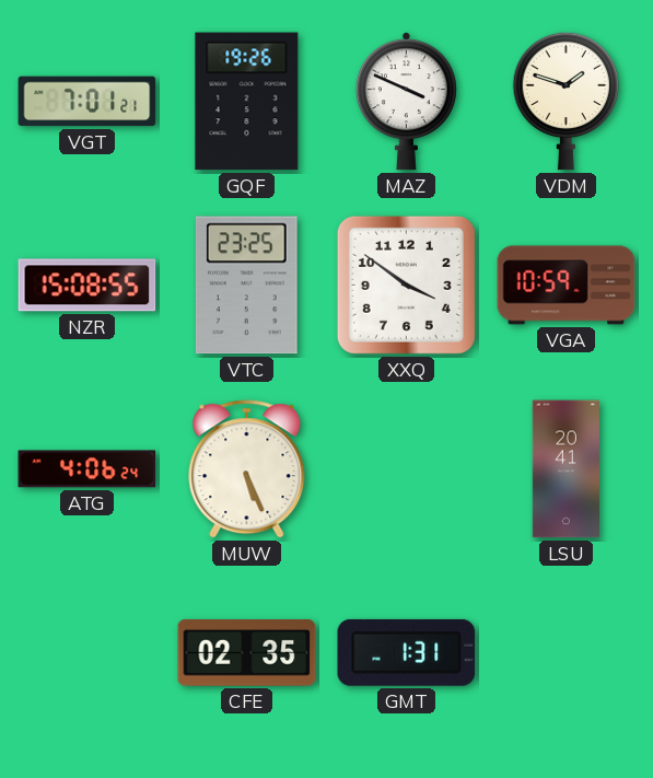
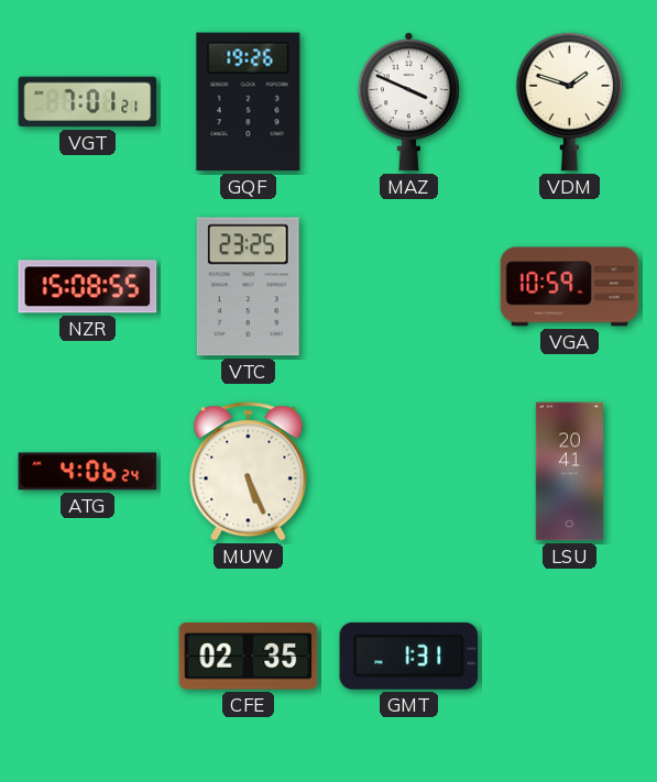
XXQ: 3:51 -> none
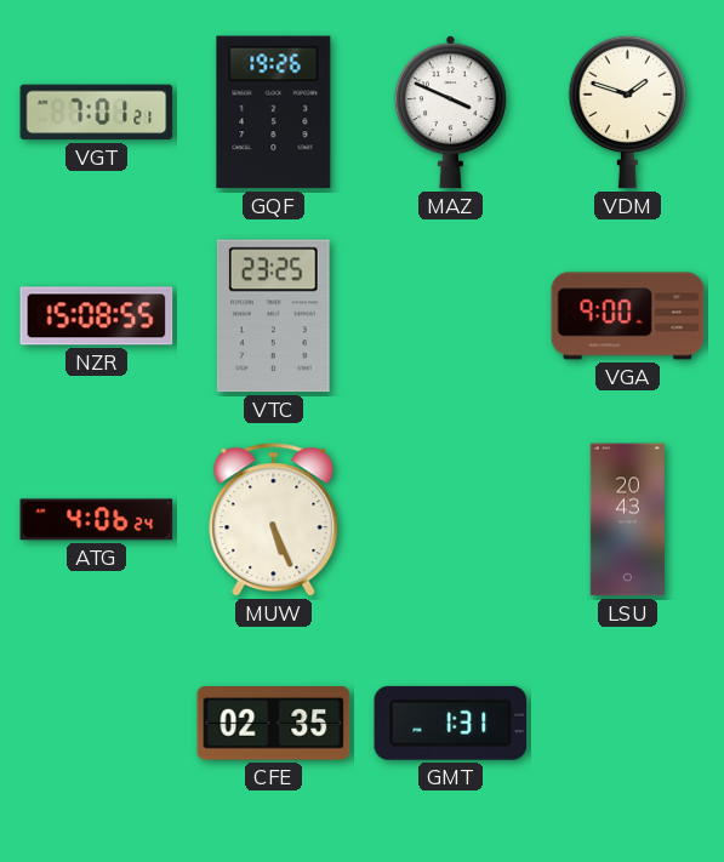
VGA: 10:59 -> 9:00
LSU: 20:41 -> 20:43
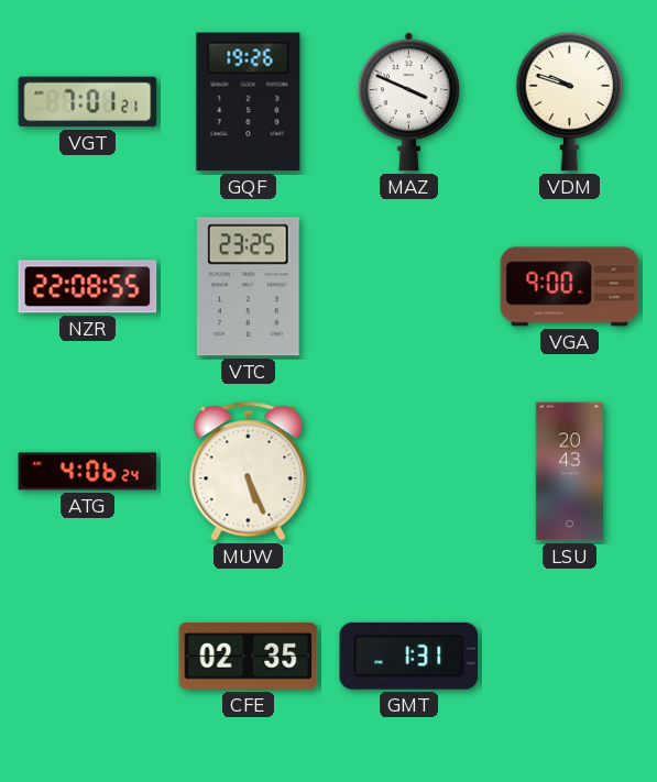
VDM: 1:48 -> 9:48
NZR: 15:08 -> 22:08
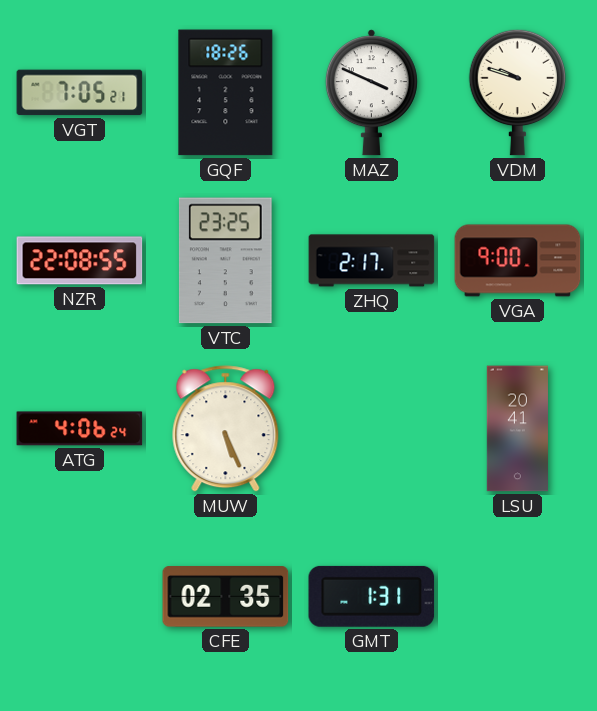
VGT: 7:01 -> 7:05
GQF: 19:26 -> 18:26
ZHQ: none -> 2:17
LSU: 20:43 -> 20:41
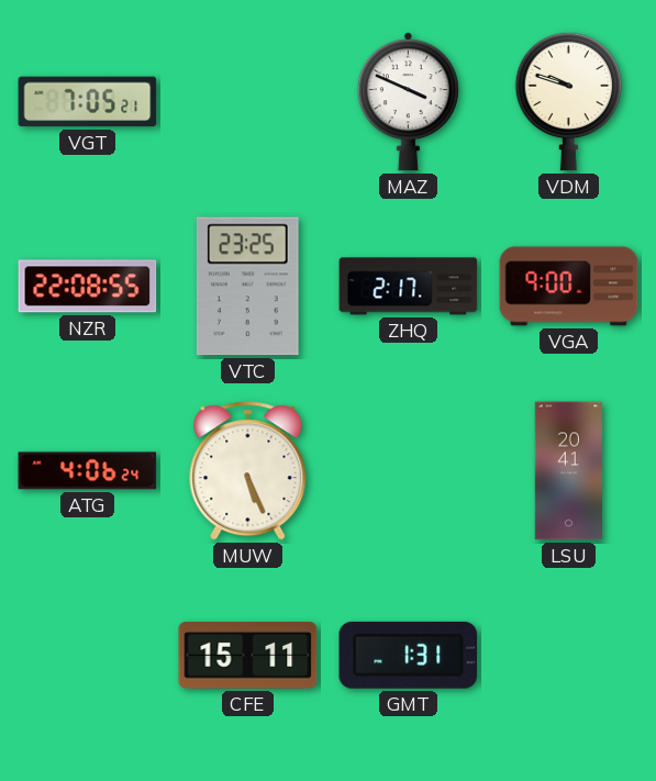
GQF: 18:26 -> none
CFE: 02:35 -> 15:11
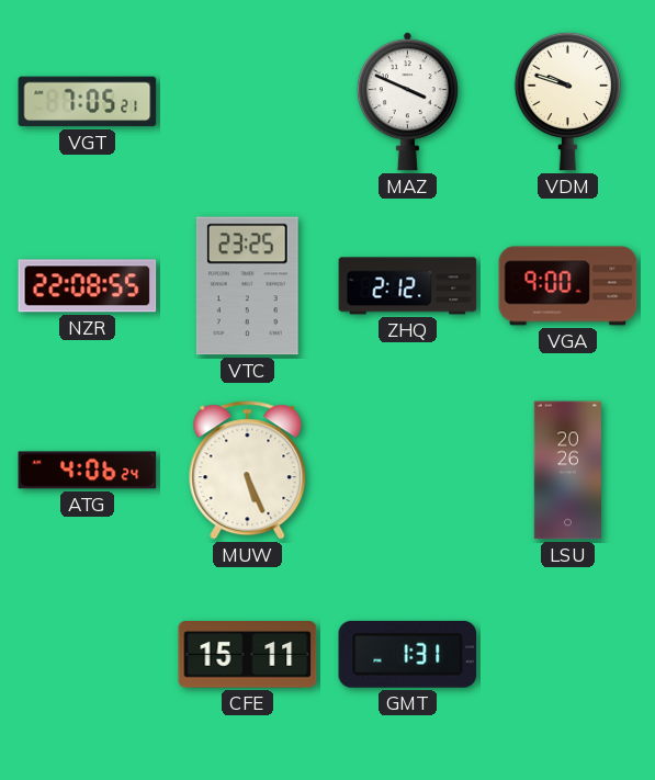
ZHQ: 2:17 -> 2:12
LSU: 20:41 -> 20:26
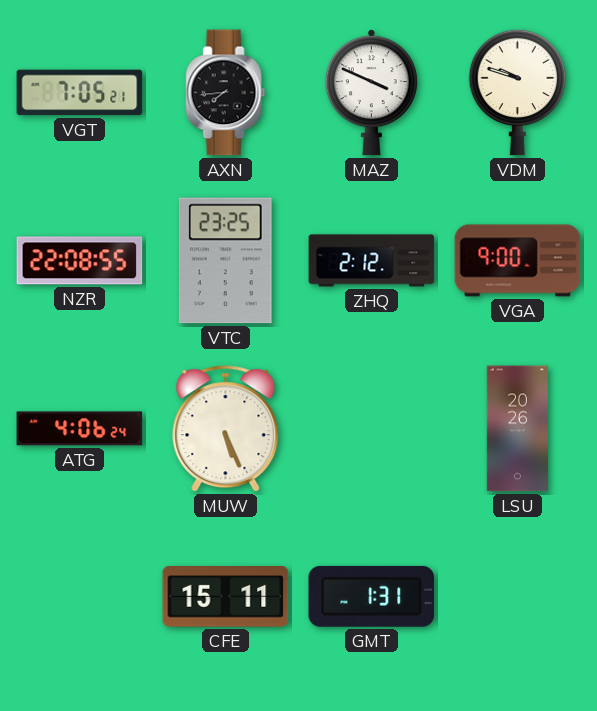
AXN: none -> 7:44
